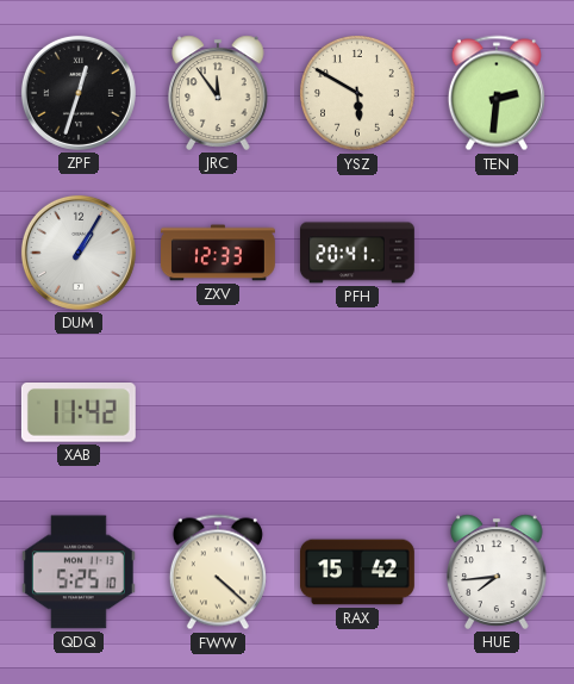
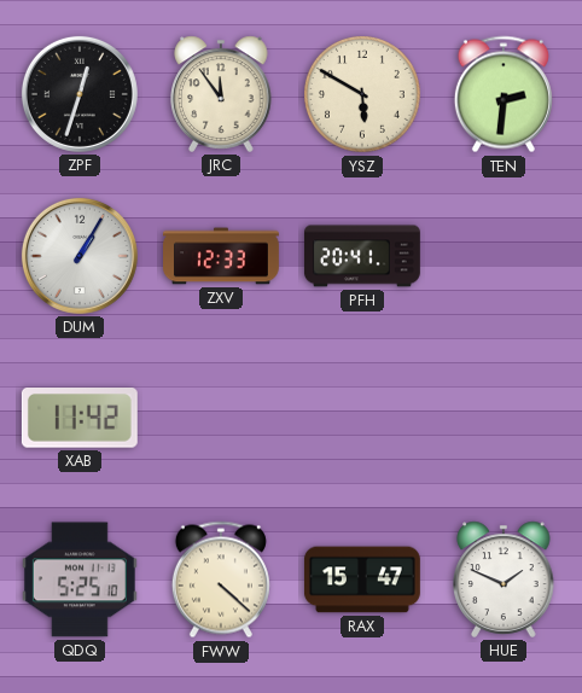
RAX: 15:42 -> 15:47
HUE: 7:44 -> 1:49
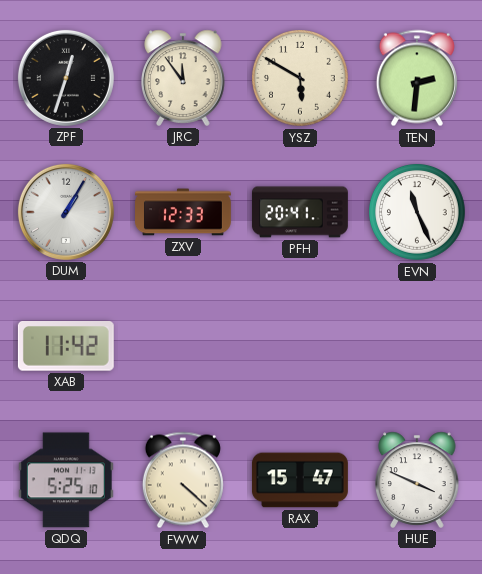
EVN: none -> 11:26
HUE: 1:49 -> 3:49
